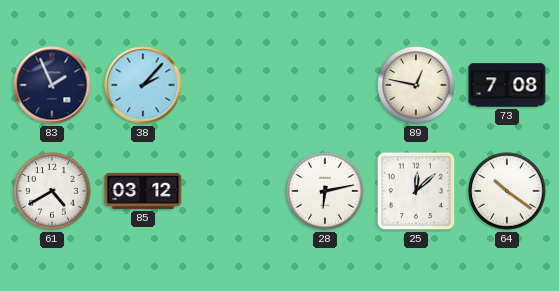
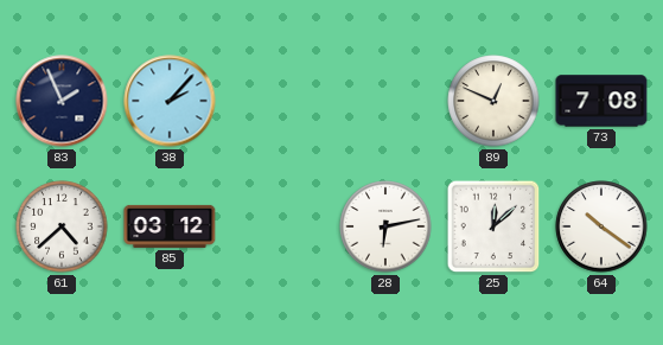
89: 12:47 -> 12:49
61: 4:40 -> 4:38
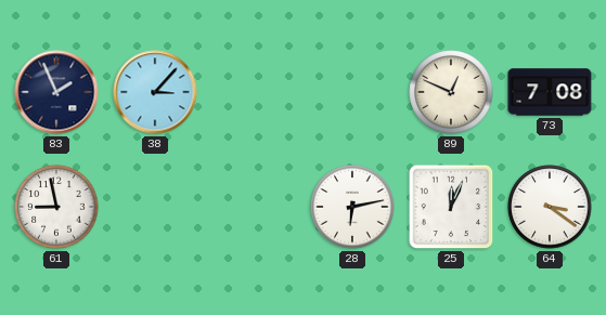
38: 2:07 -> 3:07
61: 4:38 -> 8:58
85: 03:12 -> none
25: 12:08 -> 12:04
64: 10:21 -> 3:21
